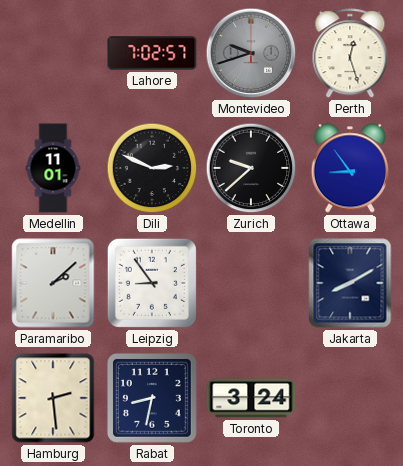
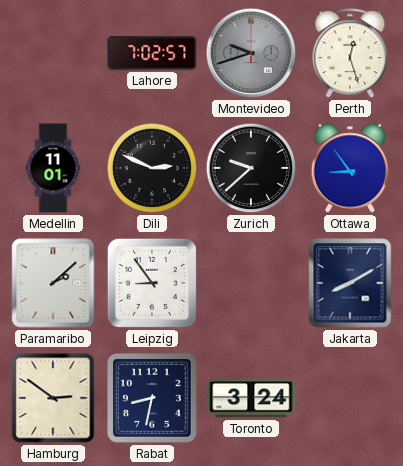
Hamburg: 2:29 -> 2:51
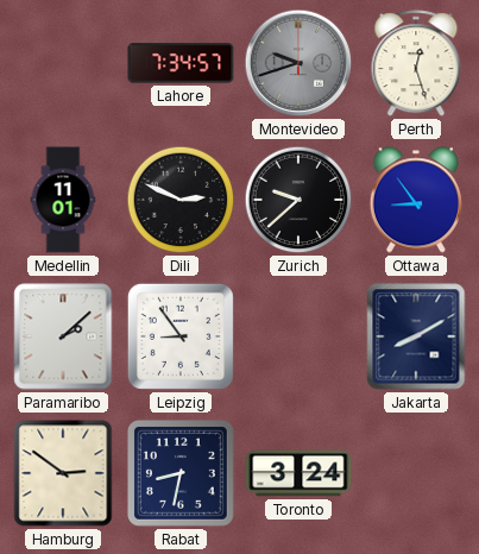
Lahore: 7:02 -> 7:34
